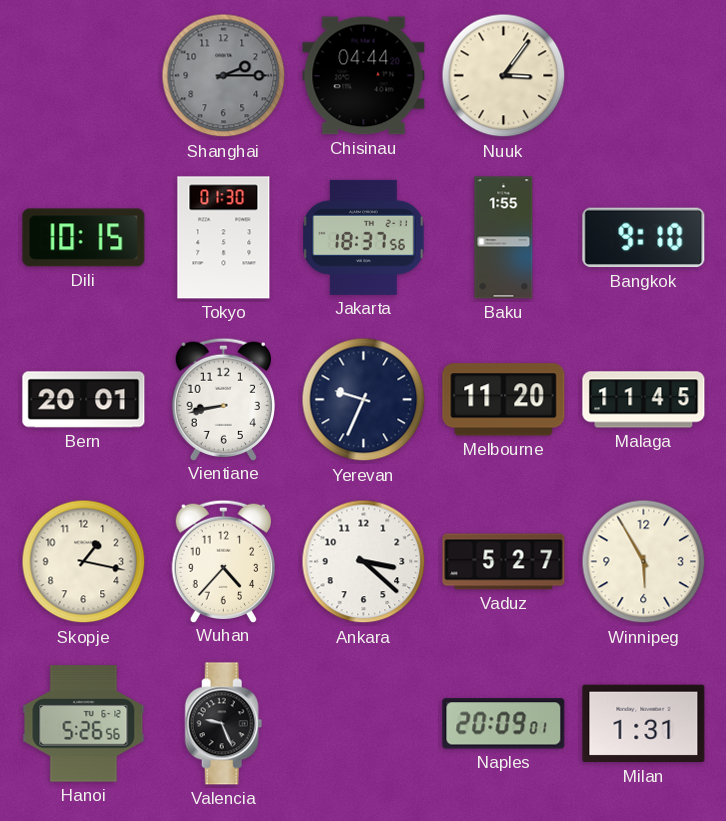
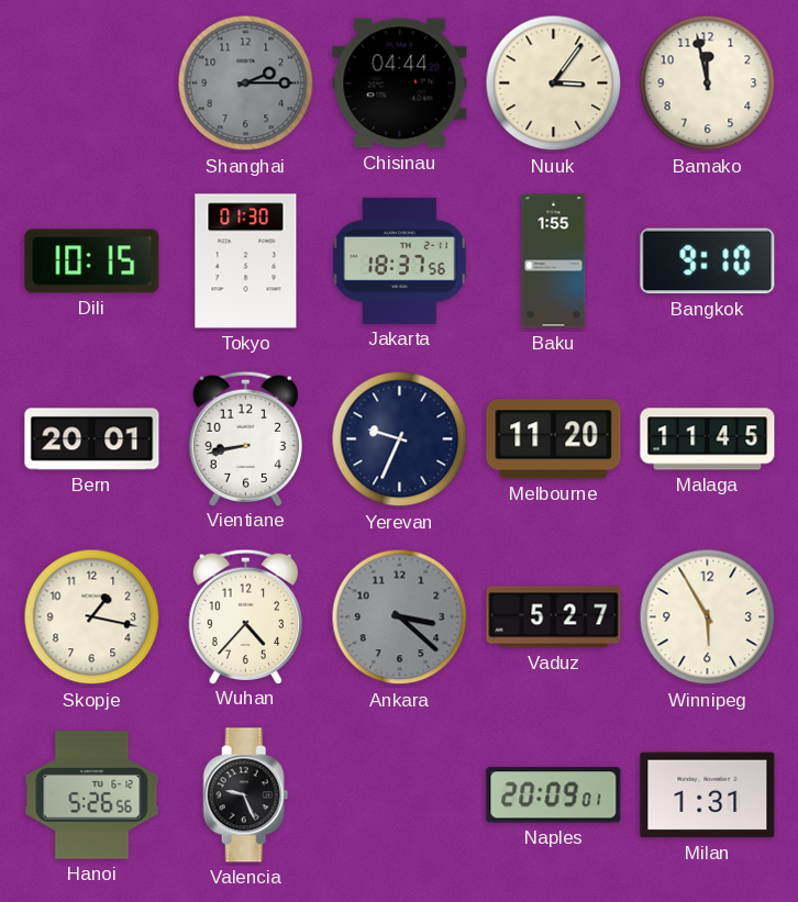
Bamako: none -> 11:58
Ankara dial: white -> grey
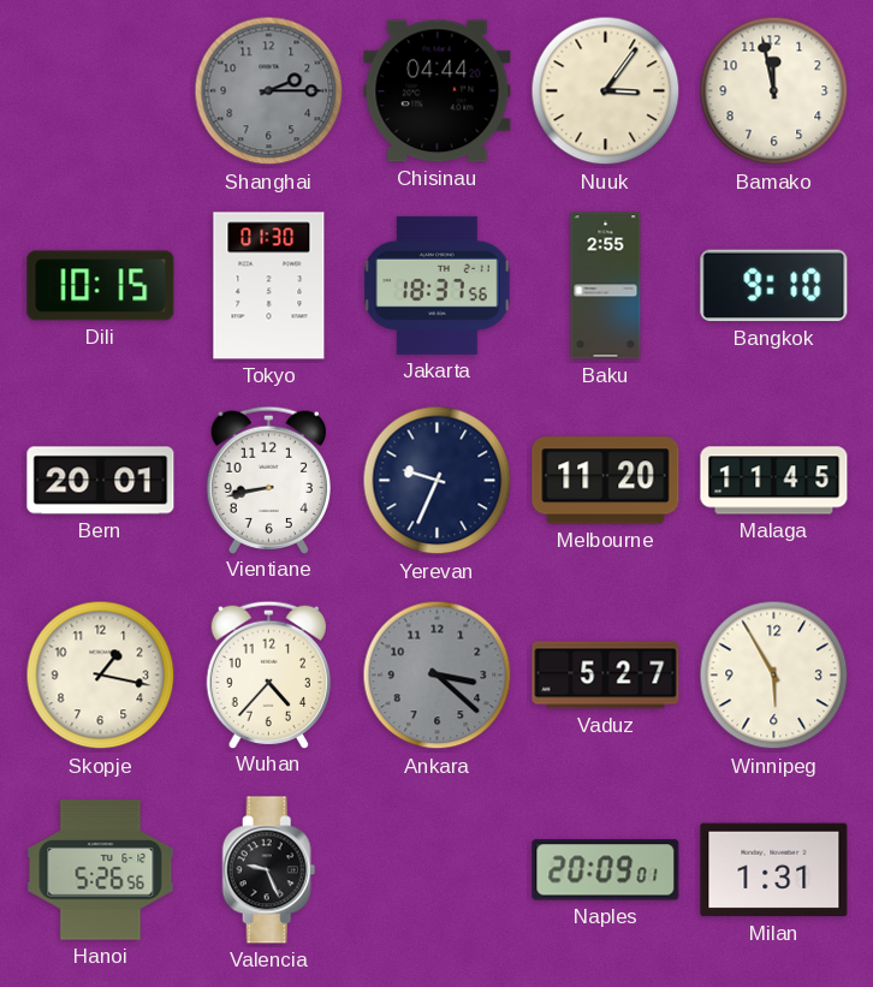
Baku: 1:55 -> 2:55
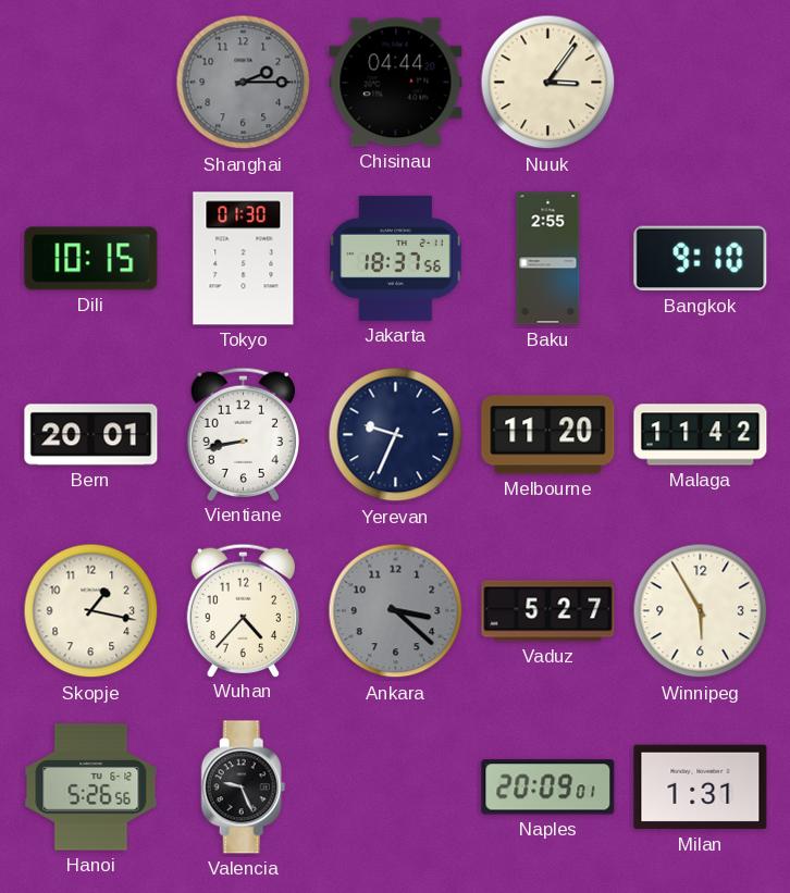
Bamako: 11:58 -> none
Malaga: 11:45 -> 11:42
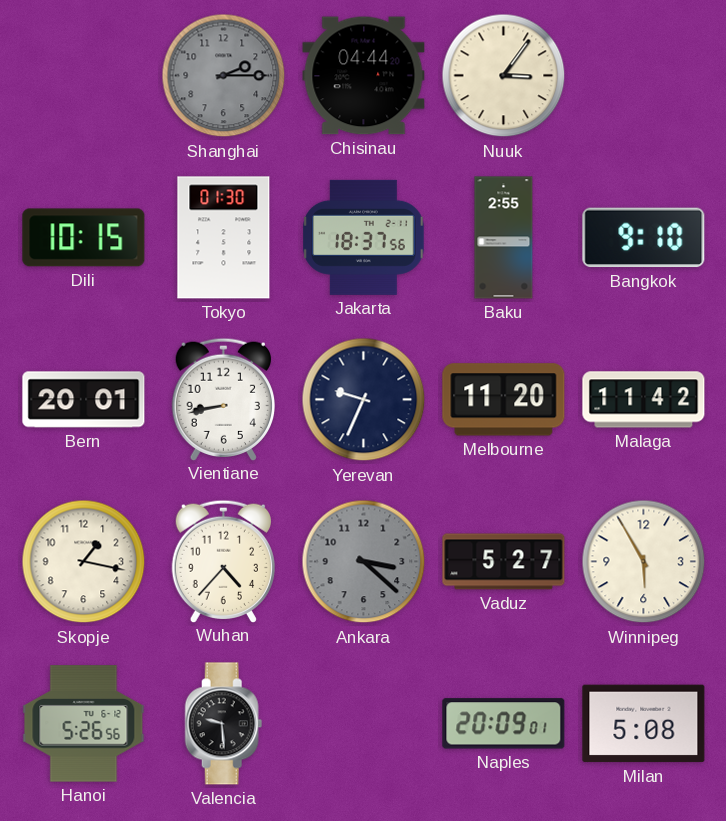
Valencia: 9:26 -> 9:29
Milan: 1:31 -> 5:08
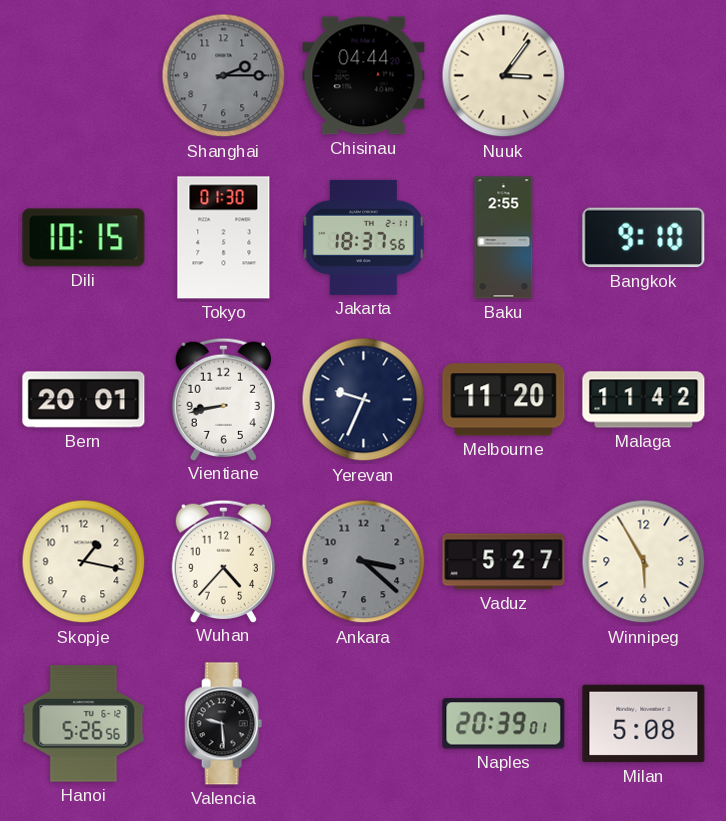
Naples: 20:09 -> 20:39
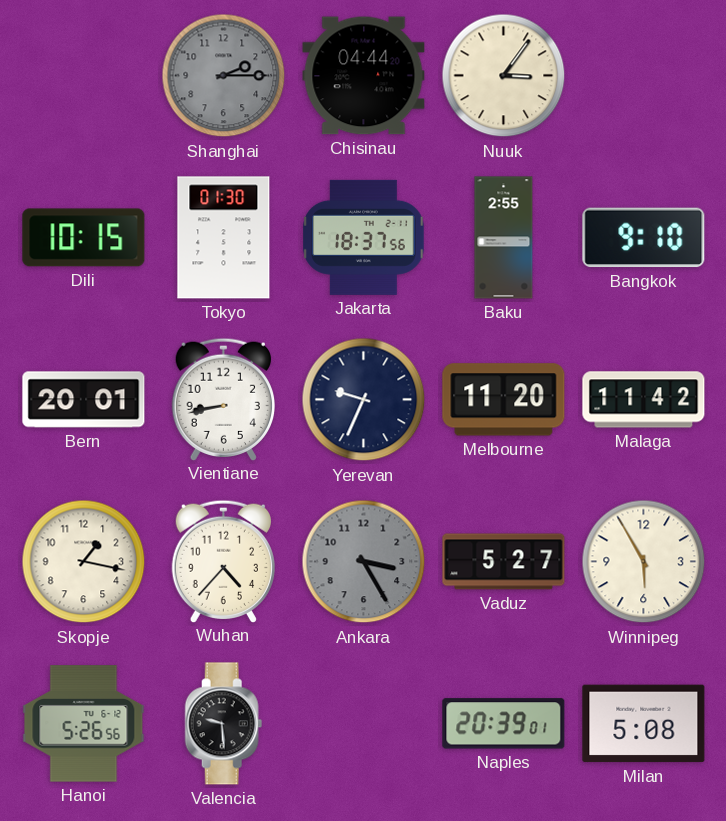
Ankara: 3:22 -> 3:25
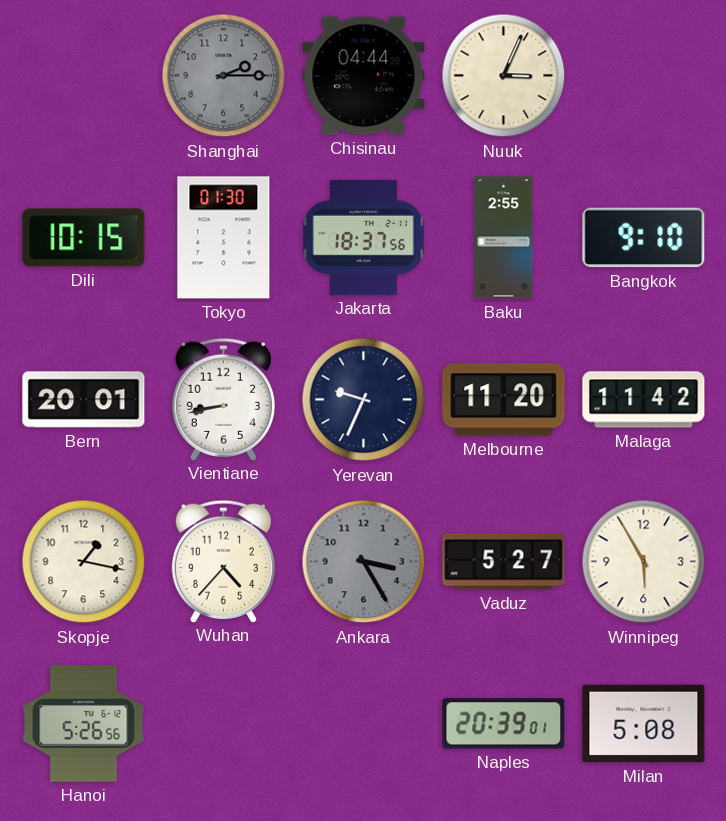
Nuuk: 3:06 -> 3:04
Valencia: 9:29 -> none
